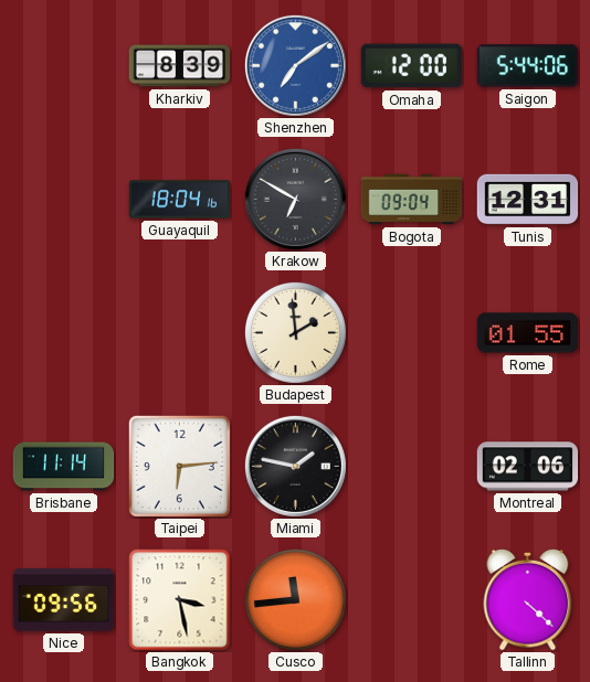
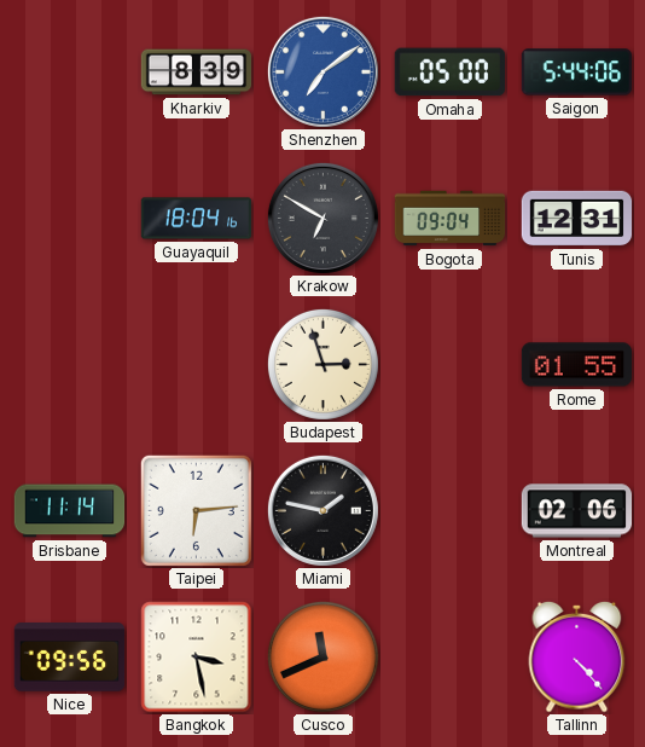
Omaha: 12:00 -> 05:00
Budapest: 1:59 -> 2:57
Cusco: 11:44 -> 11:41
Tallinn: 4:22 -> 4:23
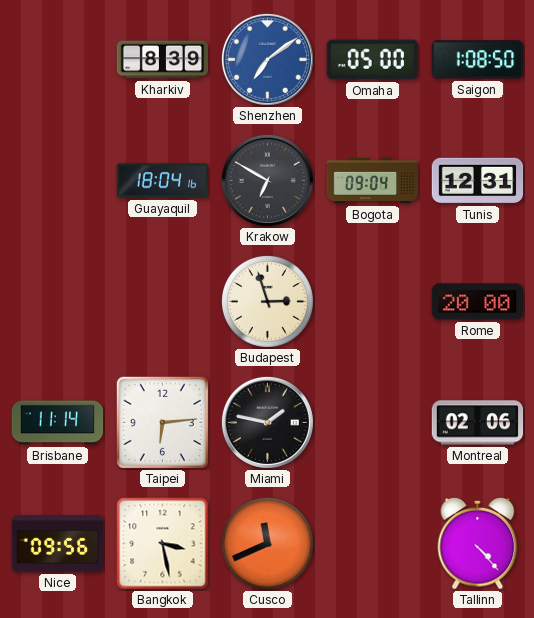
Saigon: 5:44 -> 1:08
Rome: 01:55 -> 20:00
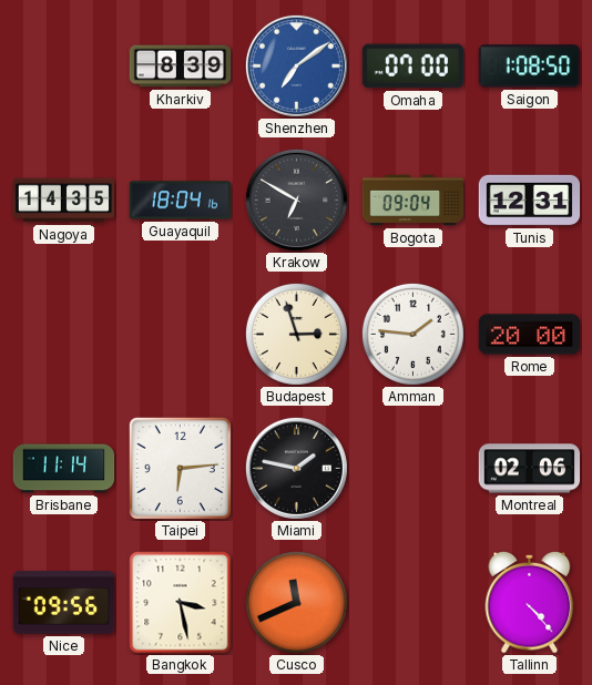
Omaha: 05:00 -> 07:00
Nagoya: none -> 14:35
Amman: none -> 1:46
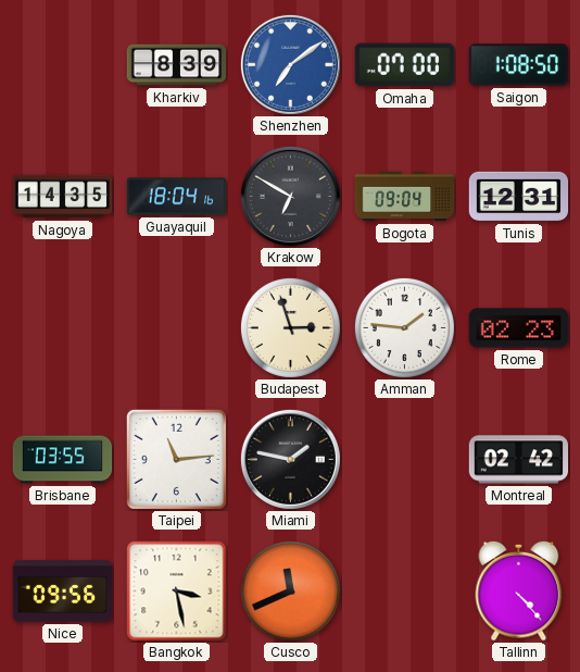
Rome: 20:00 -> 02:23
Brisbane: 11:14 -> 03:55
Taipei: 6:14 -> 11:14
Montreal: 02:06 -> 02:42
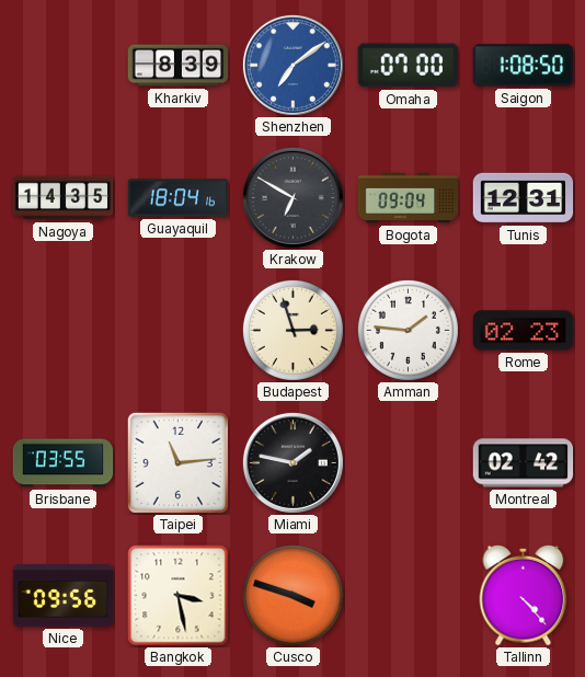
Cusco: 11:41 -> 3:48
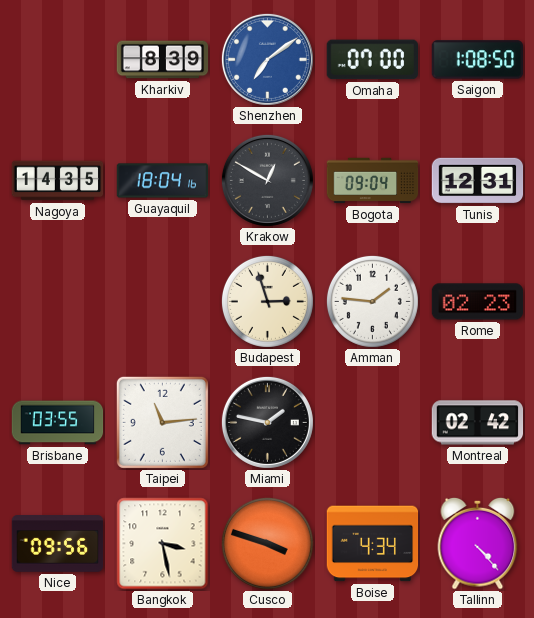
Krakow: 6:50 -> 12:50
Boise: none -> 4:34
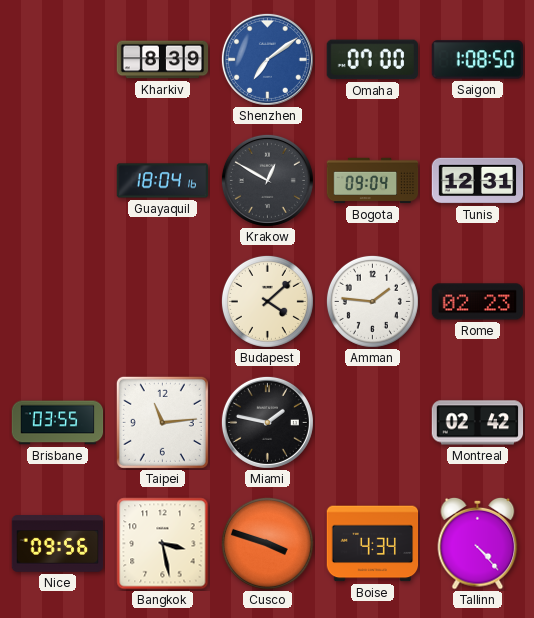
Nagoya: 14:35 -> none
Budapest: 2:57 -> 4:08
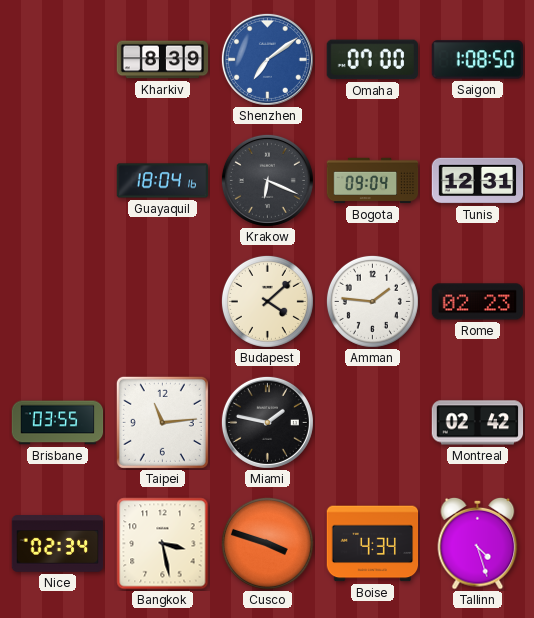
Krakow: 12:50 -> 6:19
Nice: 09:56 -> 02:34
Tallinn: 4:23 -> 4:27
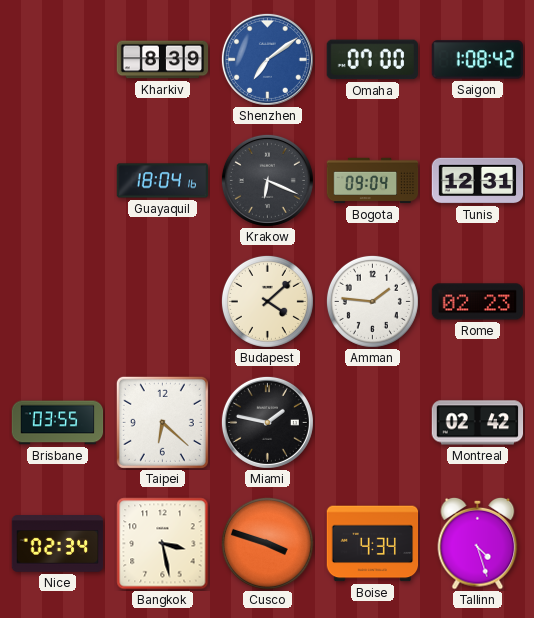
Saigon: 1:08:50 -> 1:08:42
Taipei: 11:14 -> 6:22
